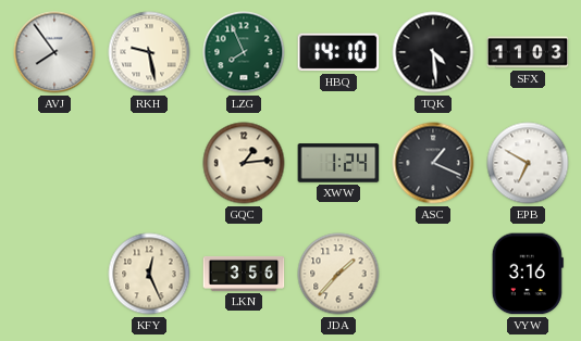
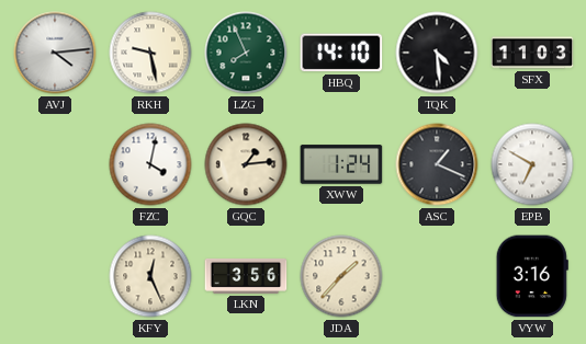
AVJ: 7:54 -> 4:14
FZC: none -> 4:02
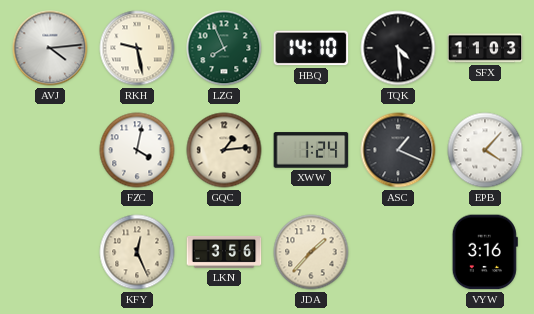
EPB: 6:50 -> 4:07
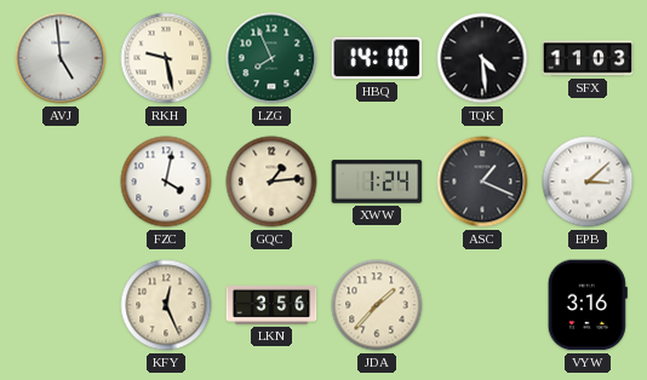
AVJ: 4:14 -> 4:59
EPB: 4:07 -> 3:08
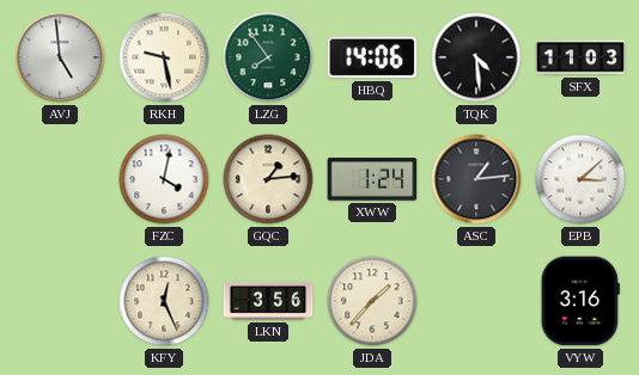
LZG: 7:56 -> 7:54
HBQ: 14:10 -> 14:06
ASC: 1:19 -> 1:14
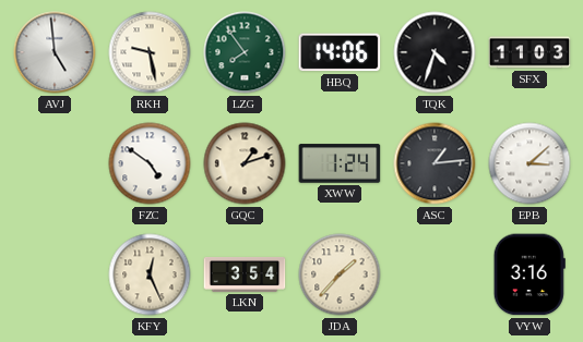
TQK: 4:29 -> 4:33
FZC: 4:02 -> 4:51
GQC: 1:14 -> 1:12
LKN: 3:56 -> 3:54
